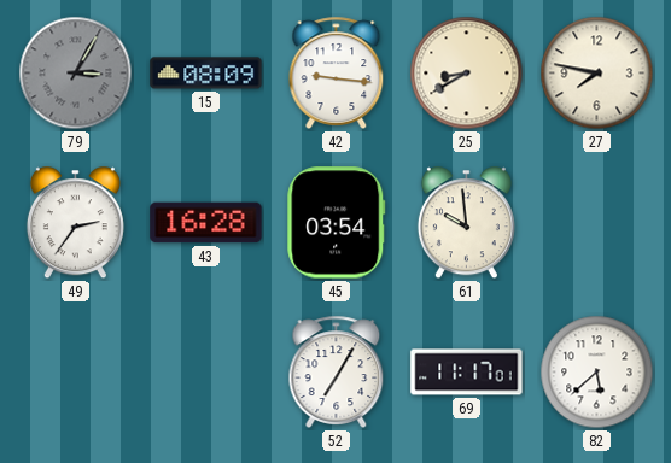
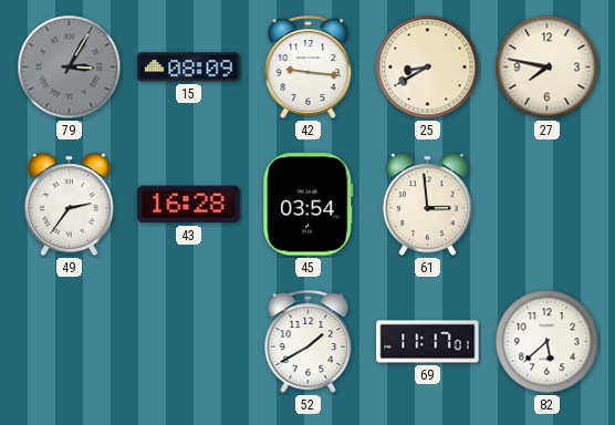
61: 9:59 -> 2:59
52: 7:05 -> 1:40
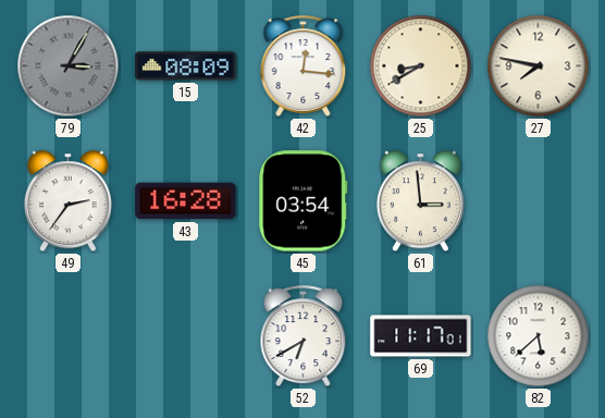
42: 9:16 -> 12:16
52: 1:40 -> 6:40
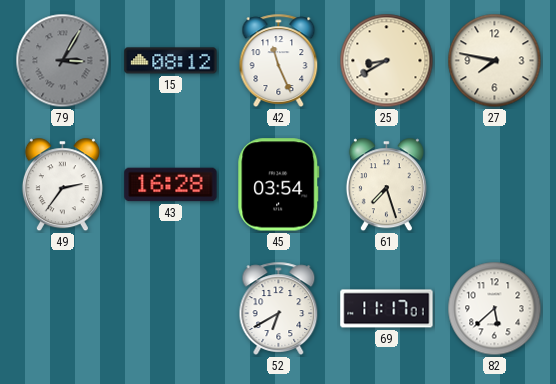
15: 08:09 -> 08:12
42: 12:16 -> 11:26
61: 2:59 -> 7:27
